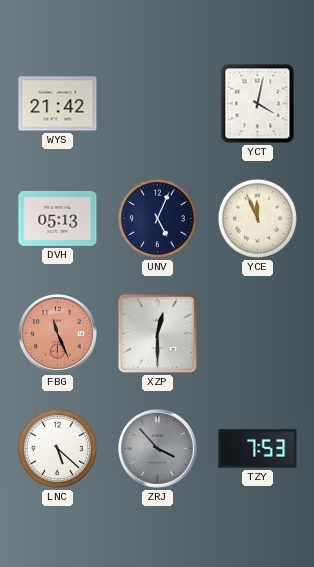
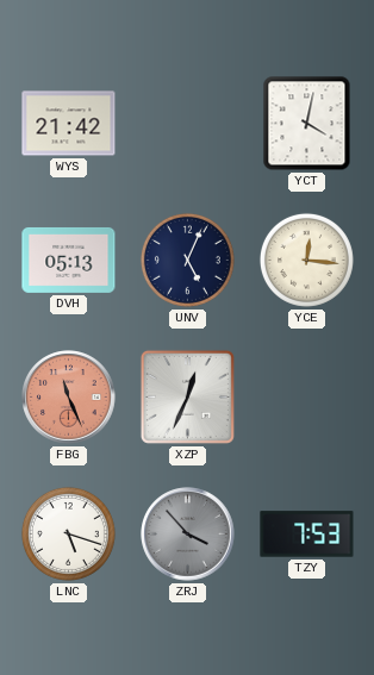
YCE: 11:56 -> 12:16
XZP: 12:30 -> 12:34
LNC: 5:22 -> 5:18
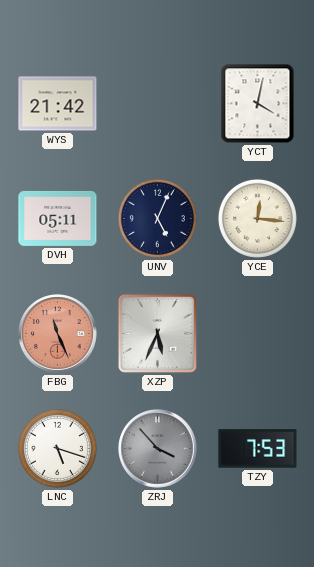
DVH: 05:13 -> 05:11
XZP: 12:34 -> 5:34
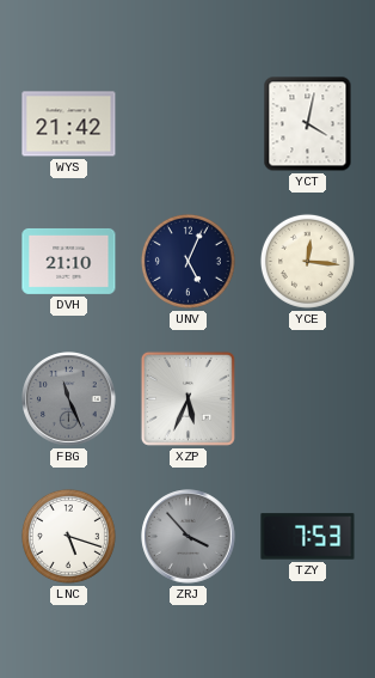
DVH: 05:11 -> 21:10
FBG dial: salmon -> grey
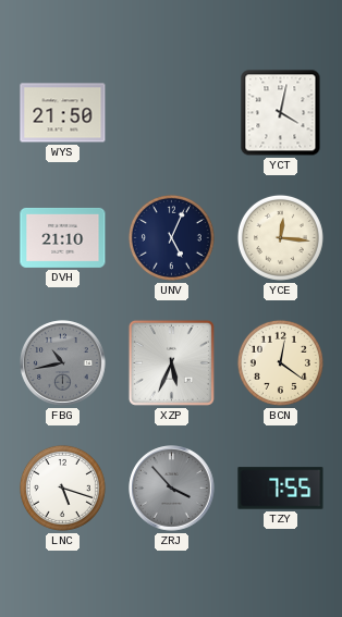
WYS: 21:42 -> 21:50
FBG: 11:26 -> 10:43
BCN: none -> 12:21
TZY: 7:53 -> 7:55
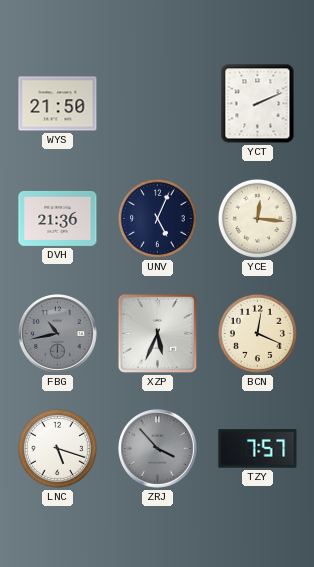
YCT: 4:02 -> 2:11
DVH: 21:10 -> 21:36
BCN: 12:21 -> 12:19
TZY: 7:55 -> 7:57
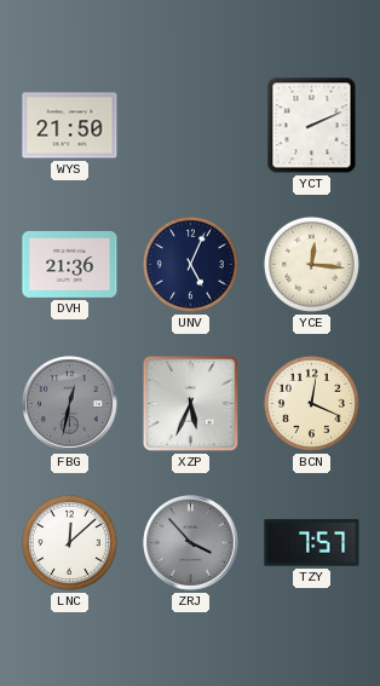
FBG: 10:43 -> 12:32
LNC: 5:18 -> 12:08
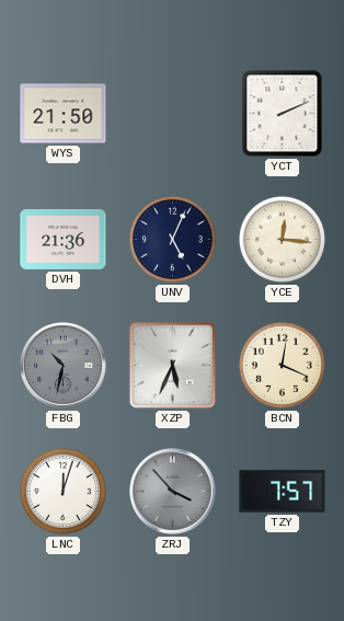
FBG: 12:32 -> 10:32
LNC: 12:08 -> 12:03
